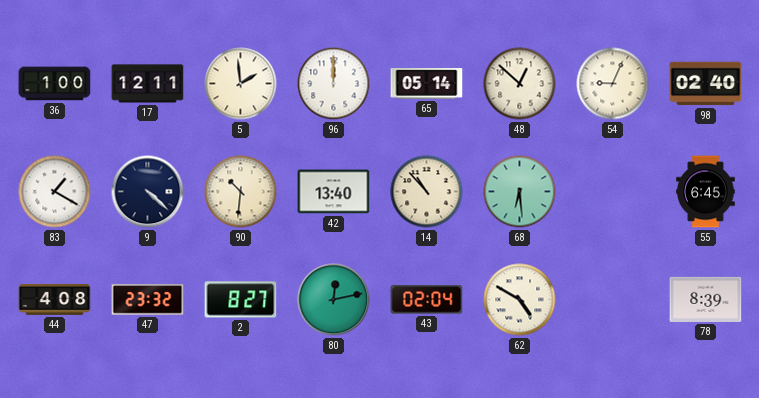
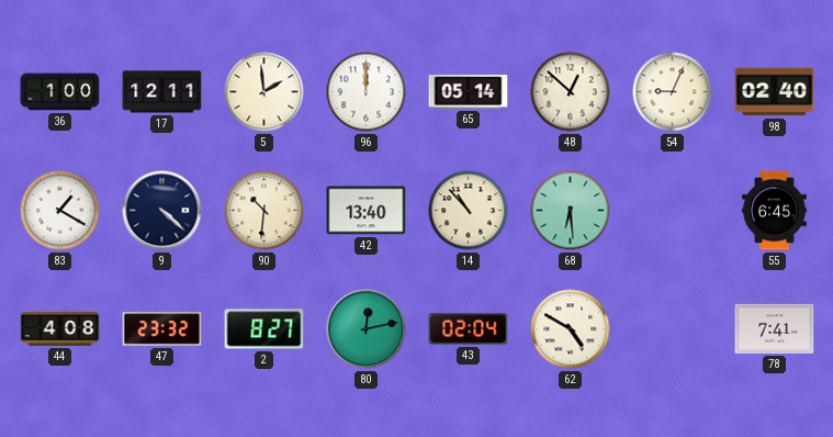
78: 8:39 -> 7:41
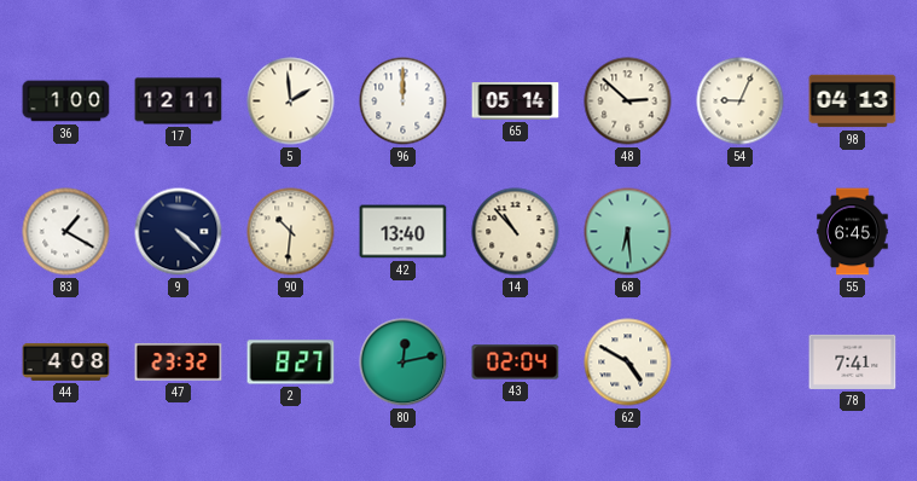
48: 12:52 -> 2:52
98: 02:40 -> 04:13
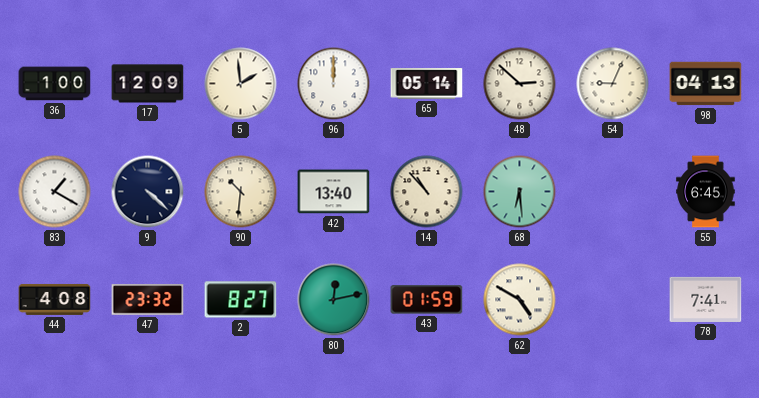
17: 12:11 -> 12:09
43: 02:04 -> 01:59
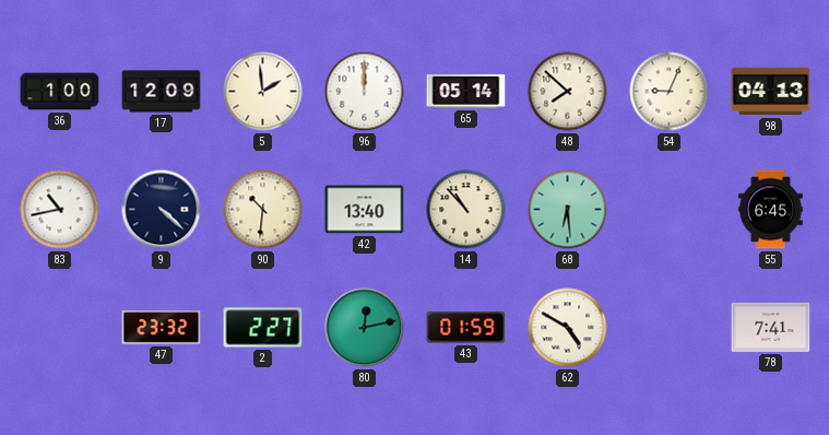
48: 2:52 -> 7:52
83: 1:20 -> 10:43
44: 4:08 -> none
2: 8:27 -> 2:27
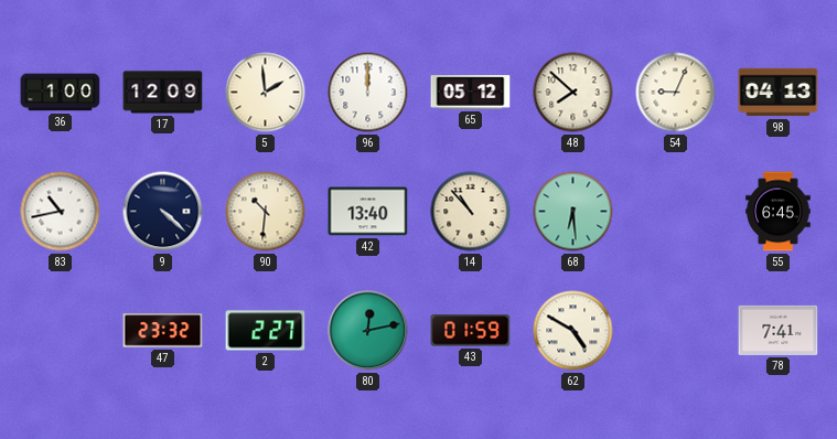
65: 05:14 -> 05:12
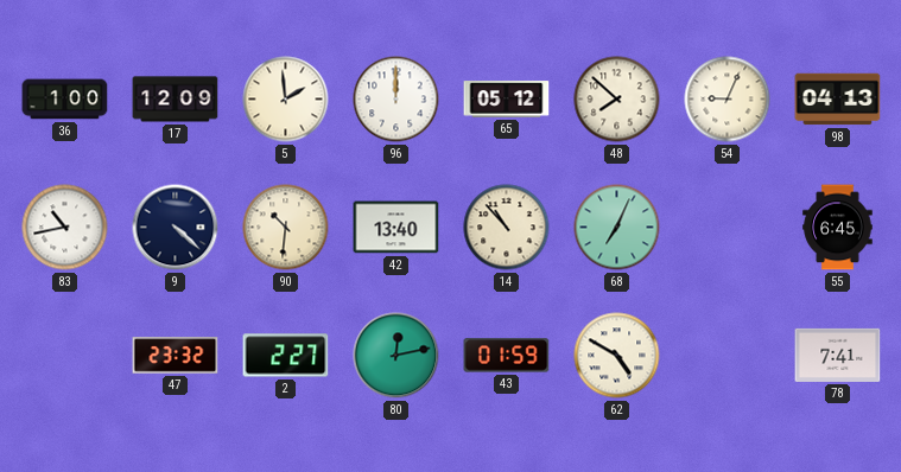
68: 6:29 -> 7:04
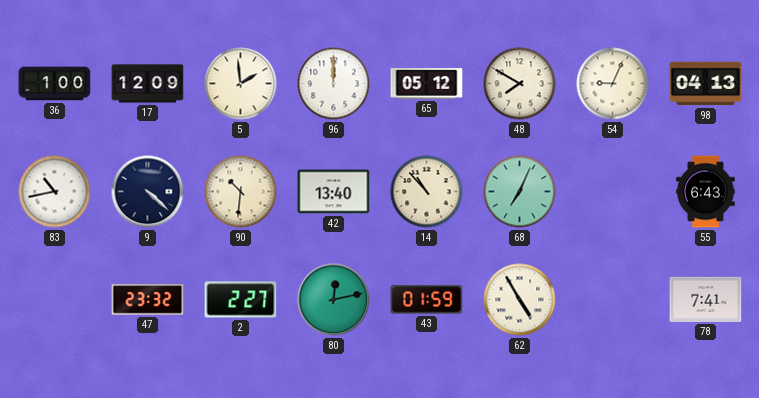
48: 7:52 -> 7:50
55: 6:45 -> 6:43
62: 4:50 -> 4:55
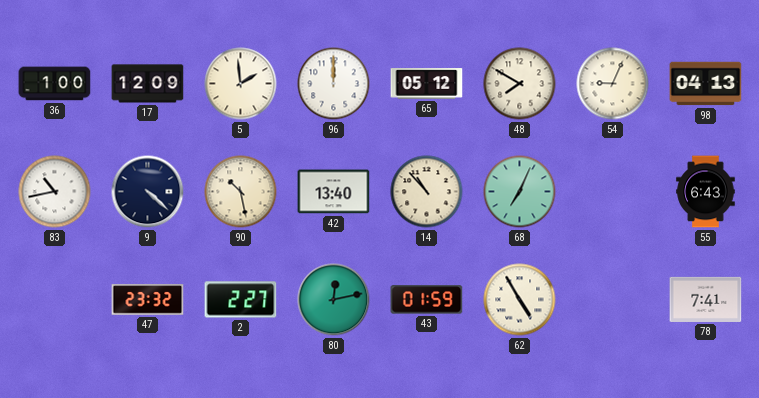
90: 10:31 -> 10:28
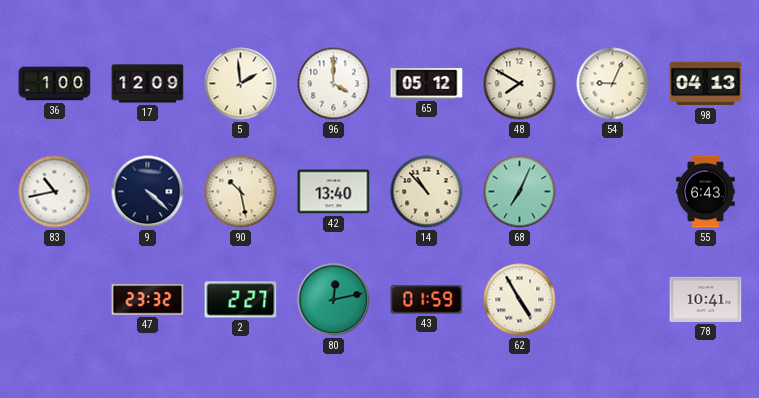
96: 12:00 -> 4:00
78: 7:41 -> 10:41
